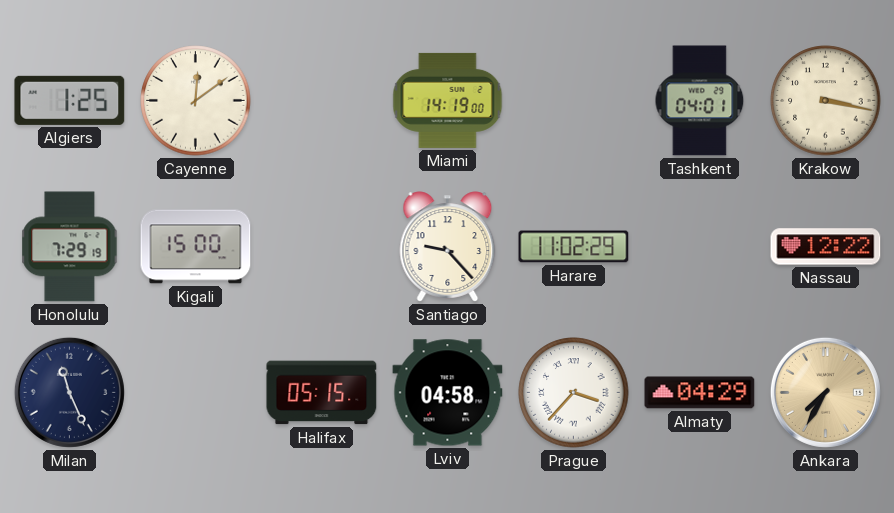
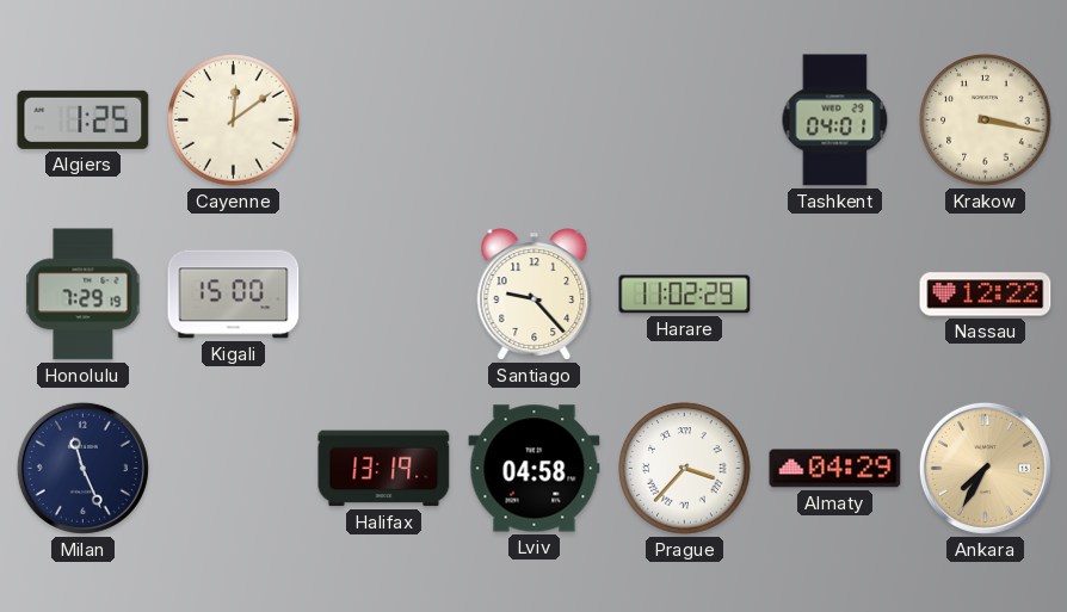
Miami: 14:19 -> none
Halifax: 05:15 -> 13:19
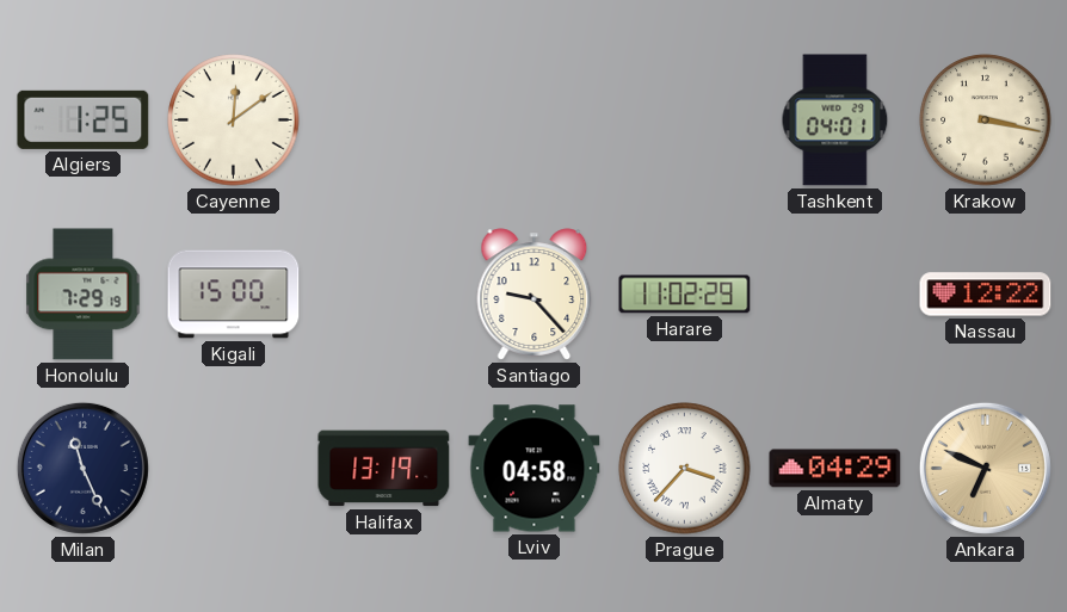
Ankara: 7:35 -> 6:49
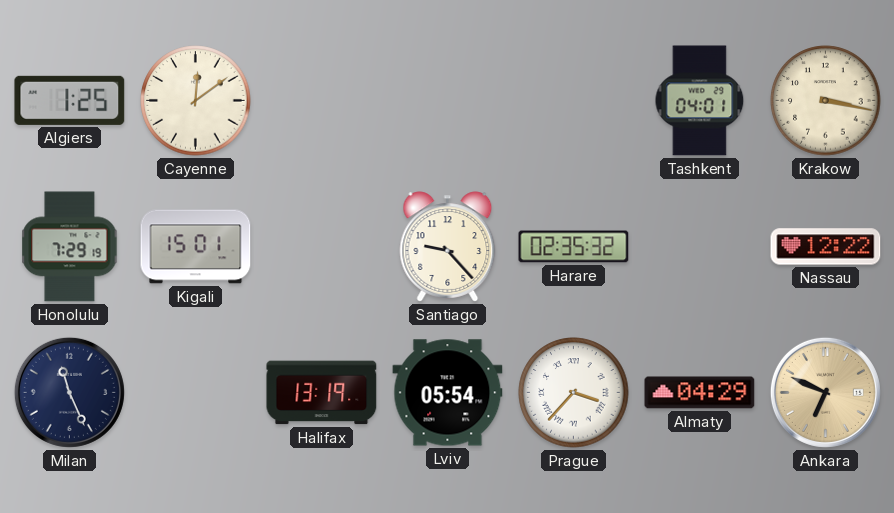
Kigali: 15:00 -> 15:01
Harare: 11:02 -> 02:35
Lviv: 04:58 -> 05:54
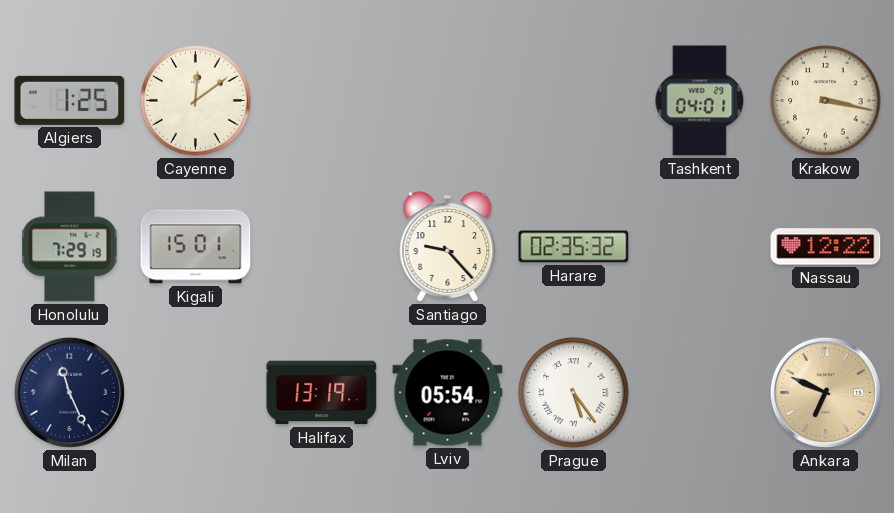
Prague: 3:37 -> 5:24
Almaty: 04:29 -> none
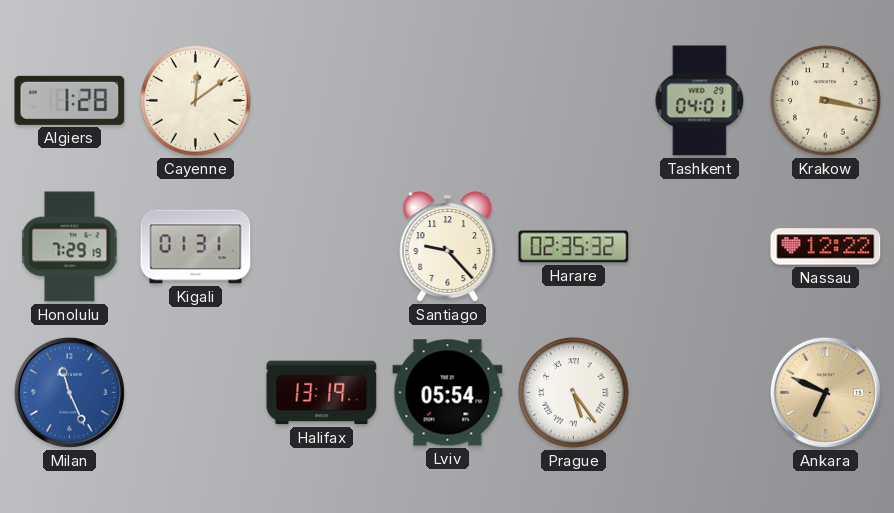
Algiers: 1:25 -> 1:28
Kigali: 15:01 -> 01:31
Milan dial: navy -> blue
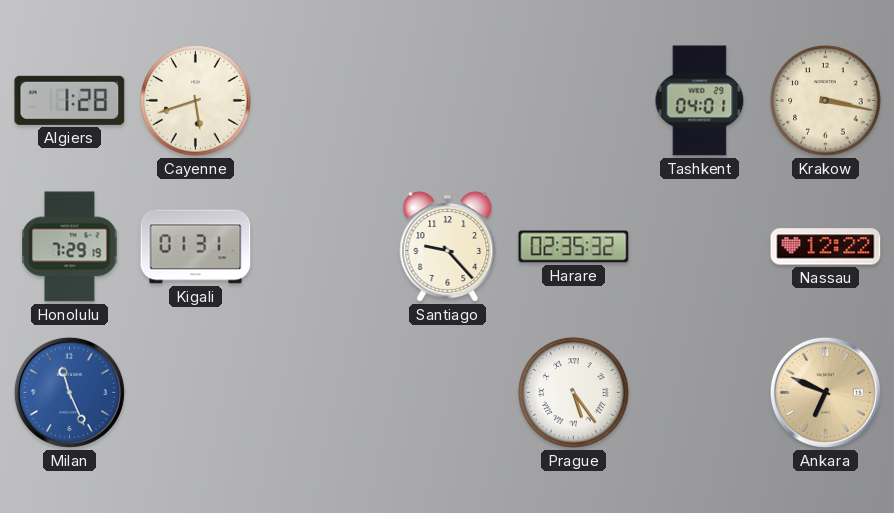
Cayenne: 12:09 -> 5:42
Halifax: 13:19 -> none
Lviv: 05:54 -> none
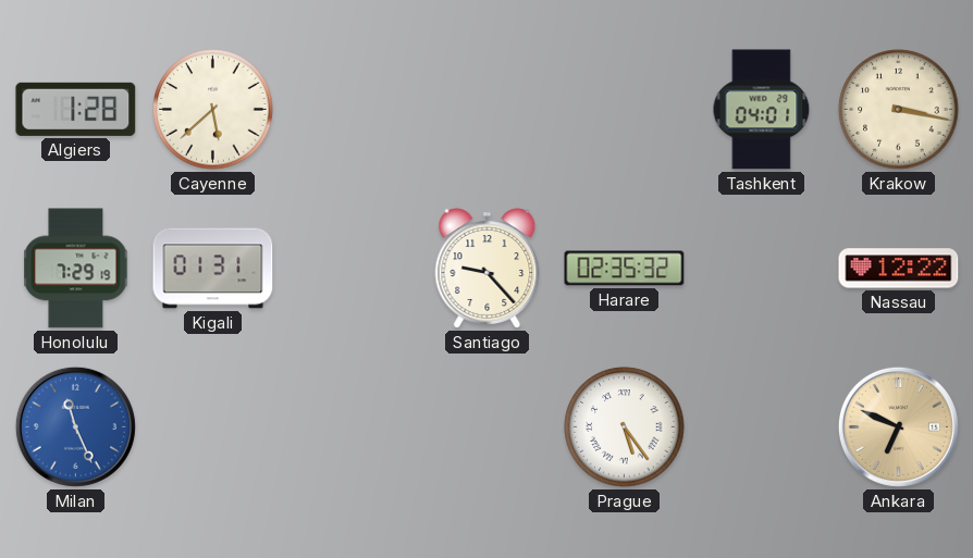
Cayenne: 5:42 -> 5:38
